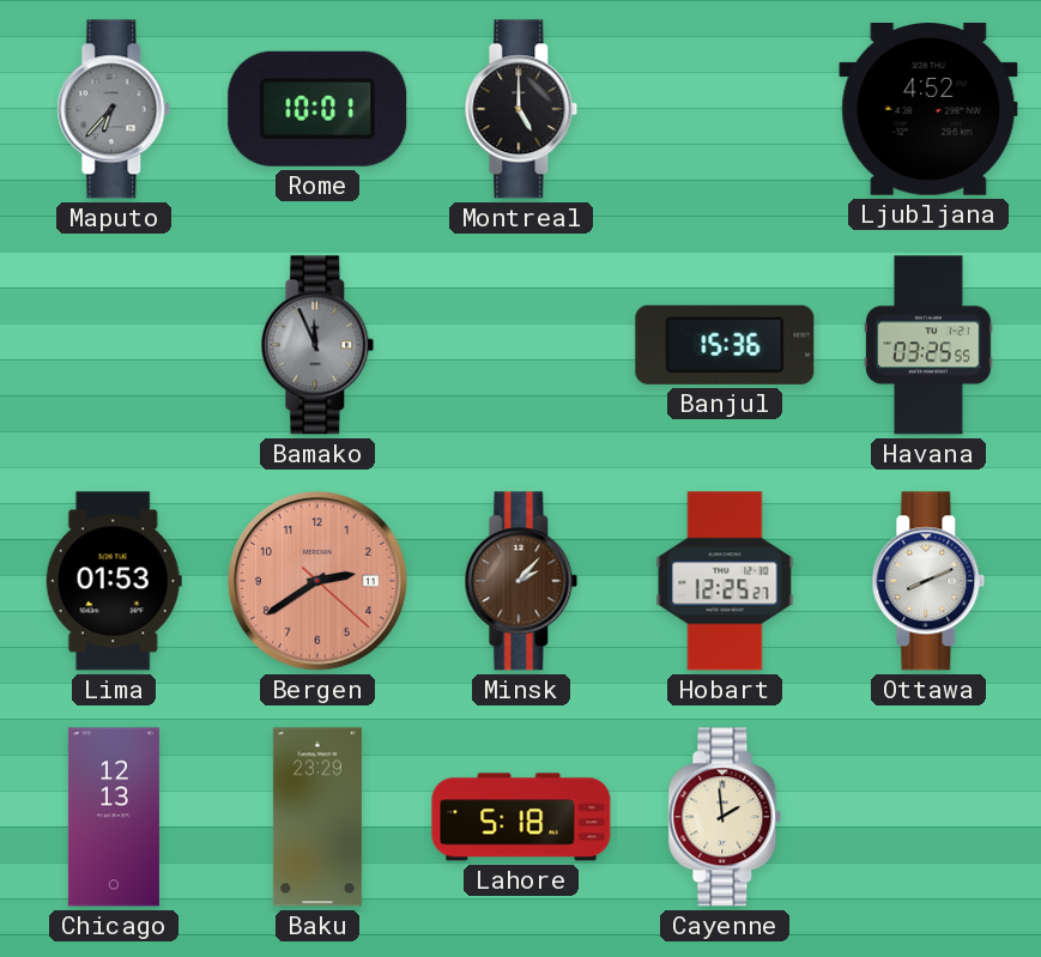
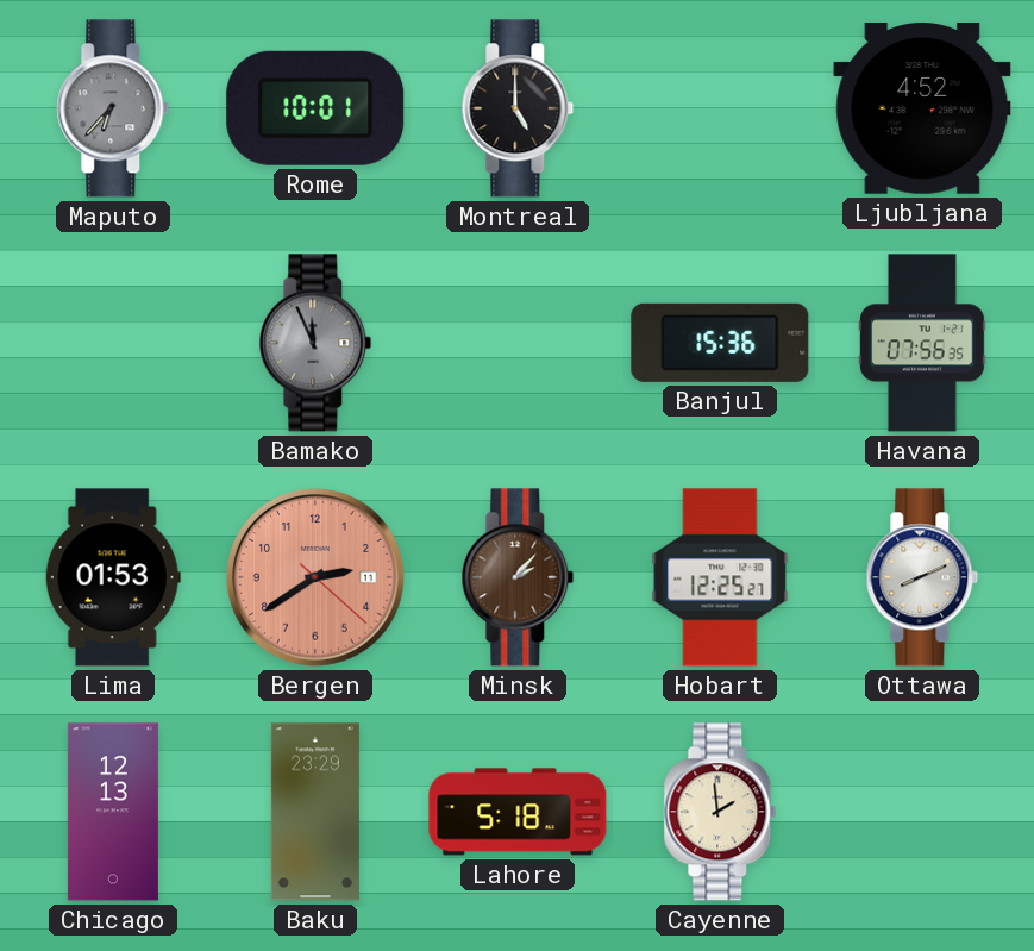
Havana: 03:25 -> 07:56
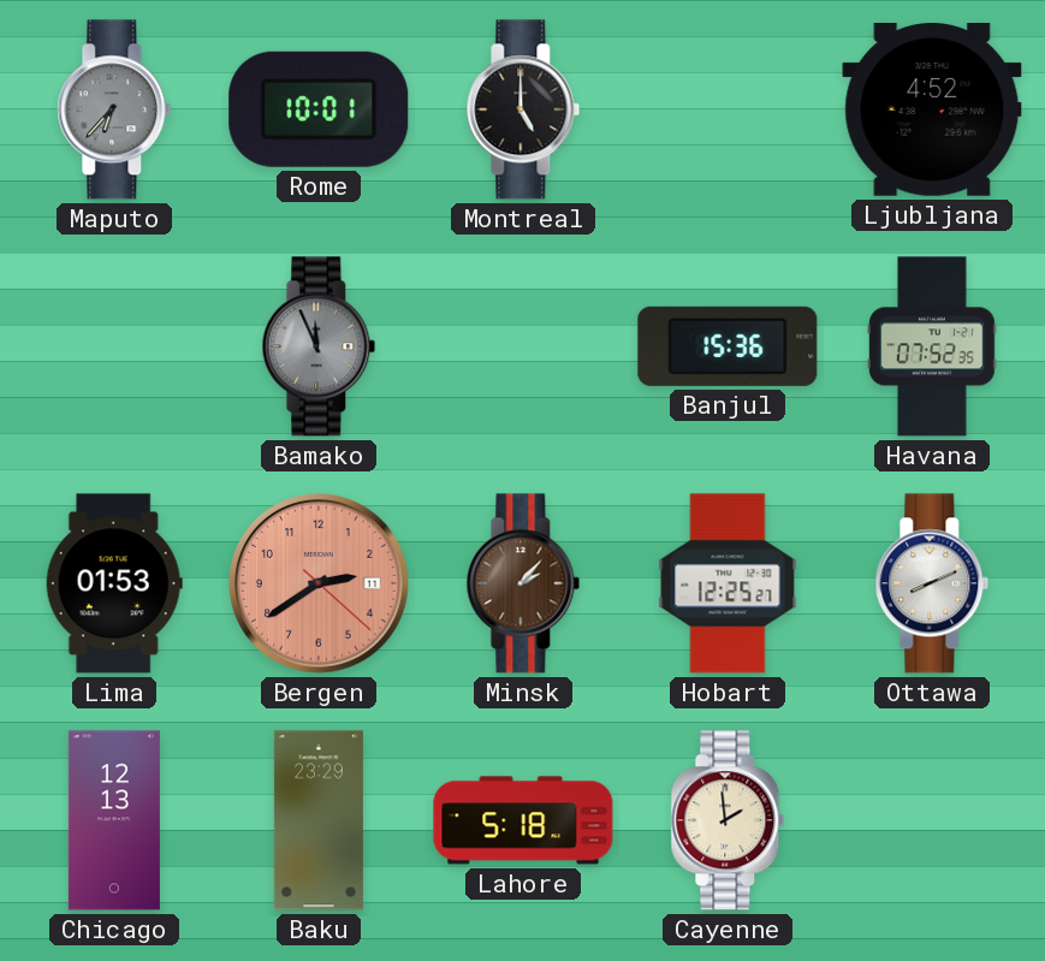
Havana: 07:56 -> 07:52
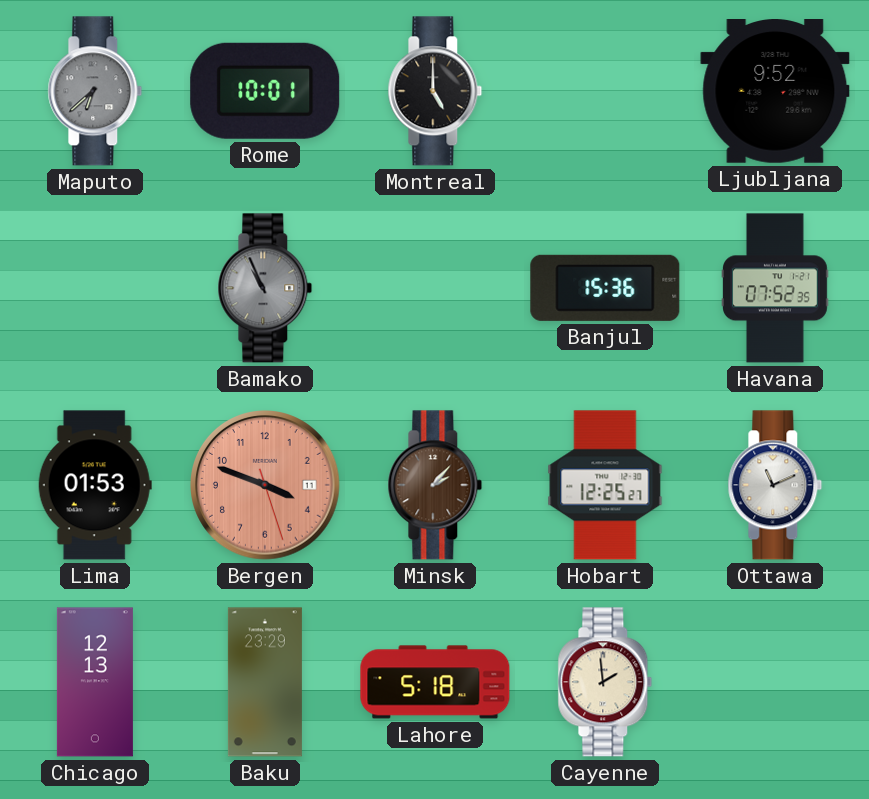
Maputo: 6:37 -> 6:38
Ljubljana: 4:52 -> 9:52
Bamako: 11:56 -> 10:56
Bergen: 2:39 -> 3:48
Ottawa: 8:11 -> 11:11
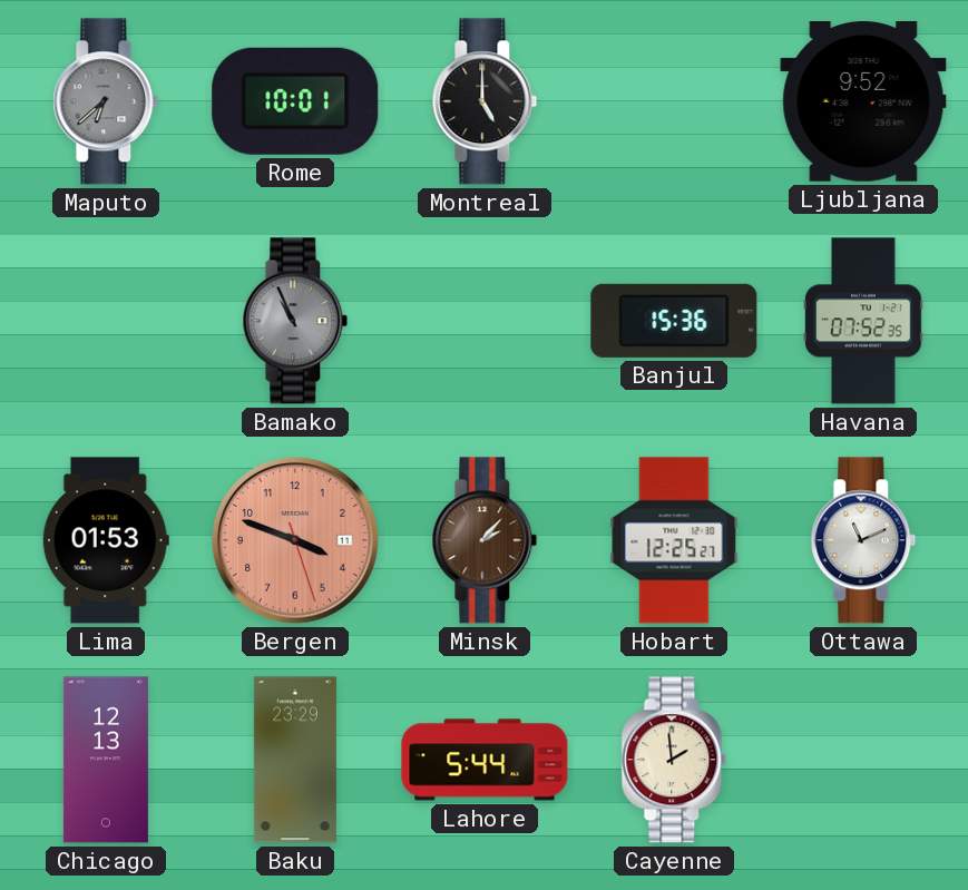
Lahore: 5:18 -> 5:44
